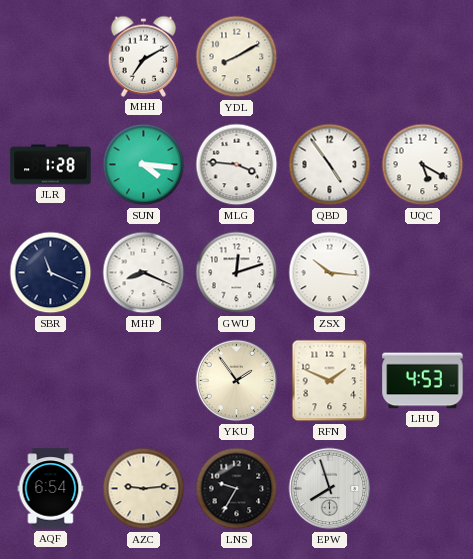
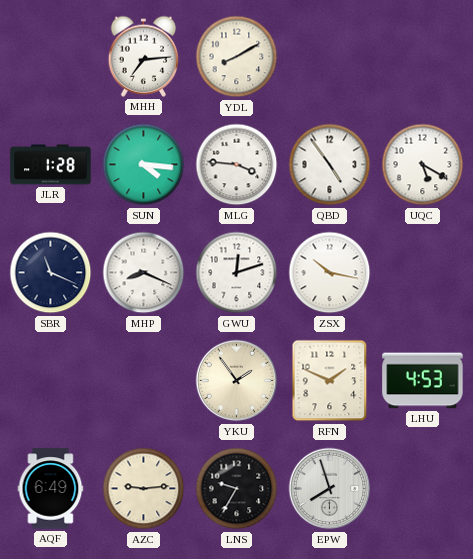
MHH: 7:10 -> 7:14
ZSX: 10:16 -> 10:17
AQF: 6:54 -> 6:49
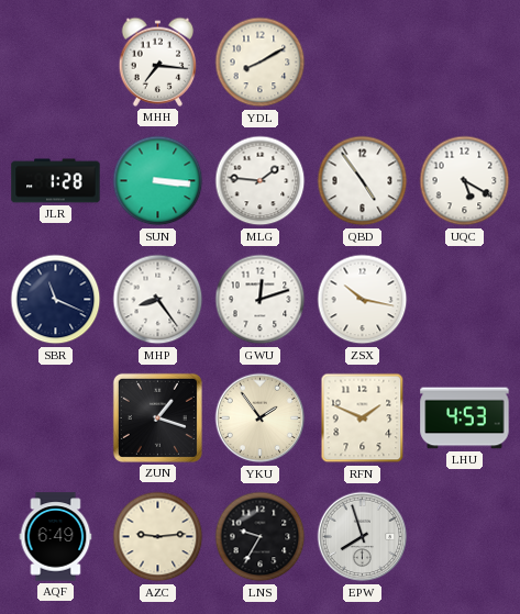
MHH: 7:14 -> 7:16
SUN: 4:16 -> 3:16
MLG: 3:46 -> 1:46
MHP: 8:19 -> 8:24
ZUN: none -> 1:18
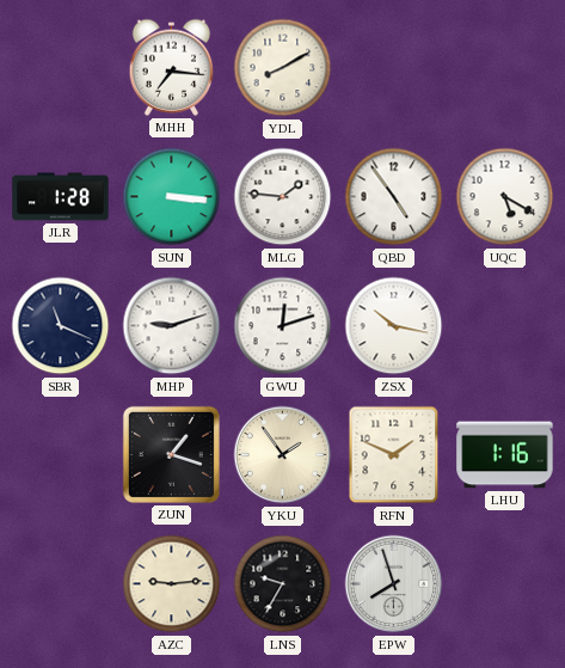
MHP: 8:24 -> 9:12
LHU: 4:53 -> 1:16
AQF: 6:49 -> none
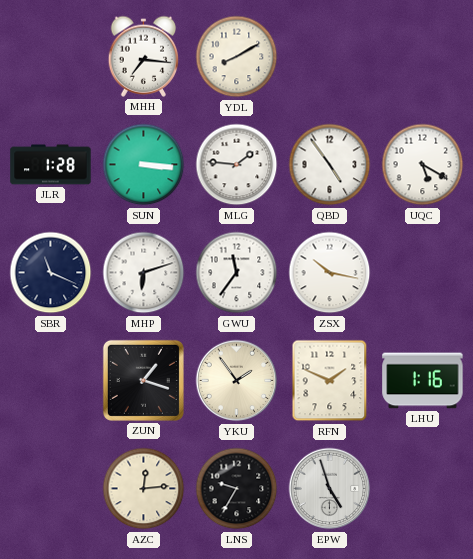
MHP: 9:12 -> 6:12
GWU: 12:12 -> 11:36
AZC: 9:14 -> 12:14
EPW: 7:57 -> 4:57
